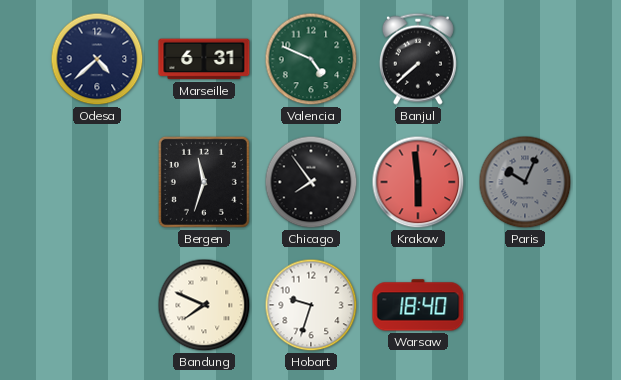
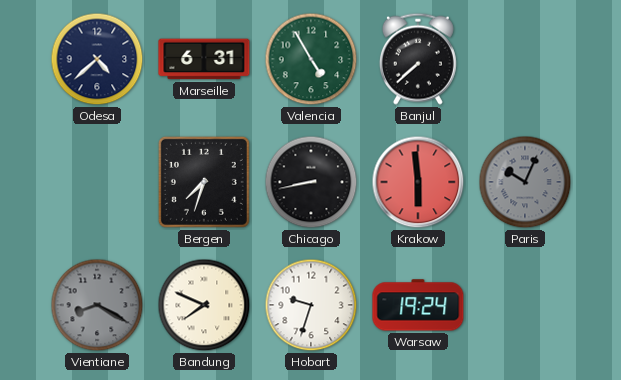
Valencia: 4:49 -> 4:55
Bergen: 11:33 -> 7:33
Chicago: 7:54 -> 8:43
Vientiane: none -> 8:20
Warsaw: 18:40 -> 19:24
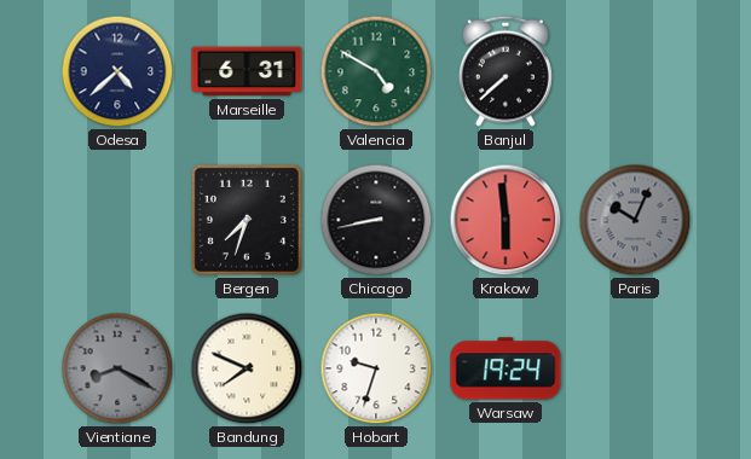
Valencia: 4:55 -> 4:50
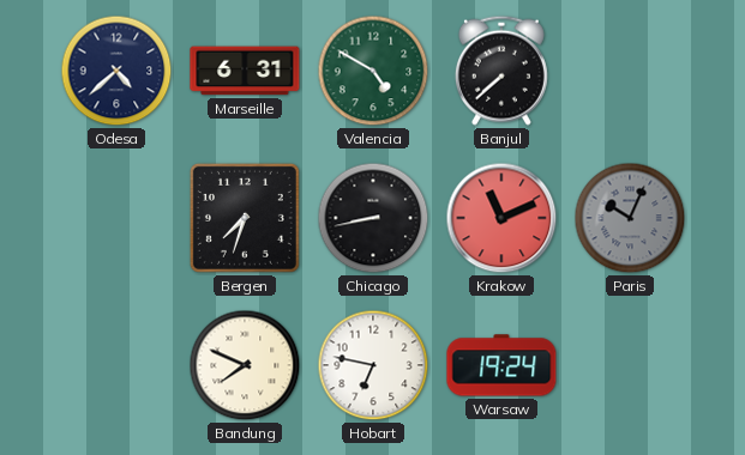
Krakow: 5:59 -> 11:11
Vientiane: 8:20 -> none
Hobart: 9:33 -> 6:47
